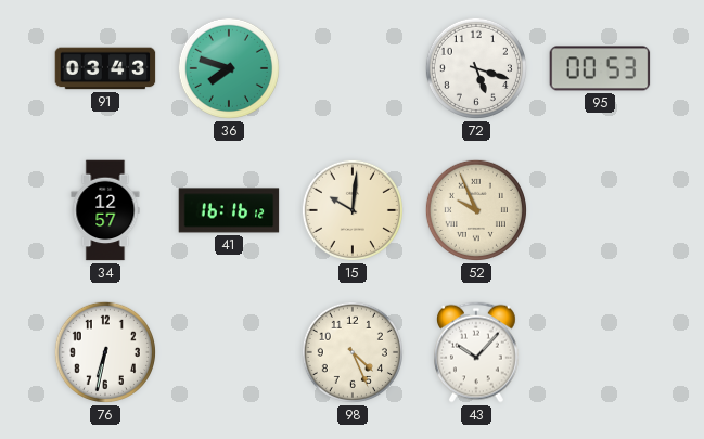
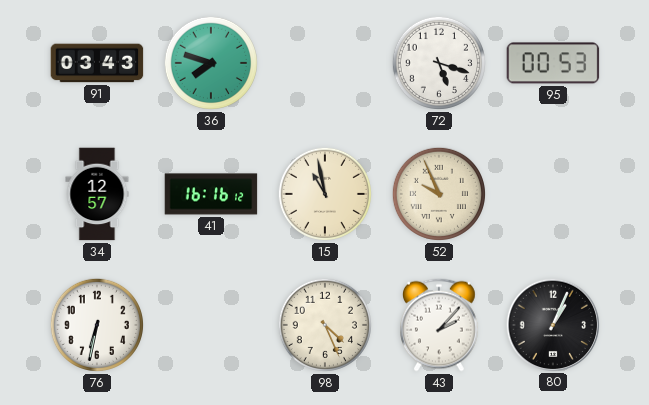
15: 10:01 -> 10:58
43: 10:07 -> 2:07
80: none -> 1:04
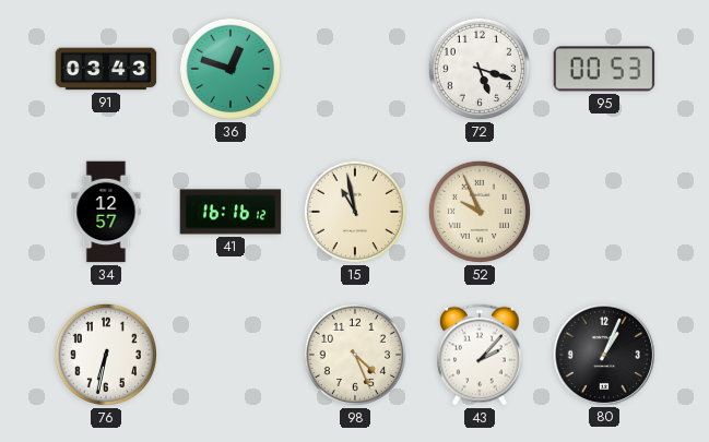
36: 7:48 -> 12:48
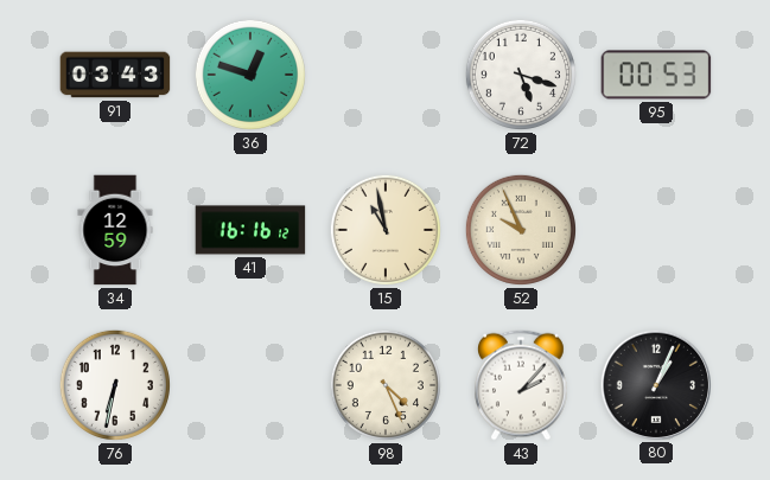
34: 12:57 -> 12:59
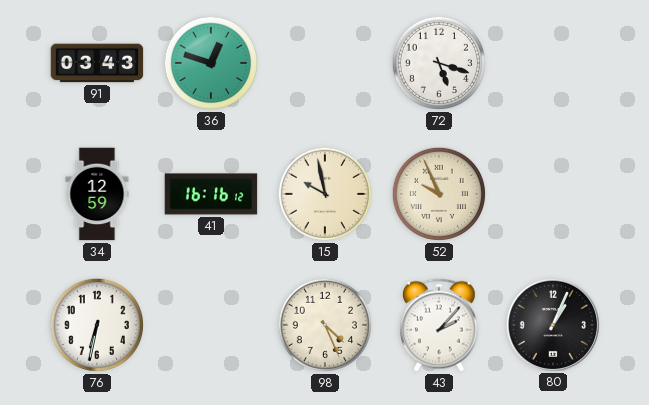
95: 00:53 -> none
15: 10:58 -> 9:58
